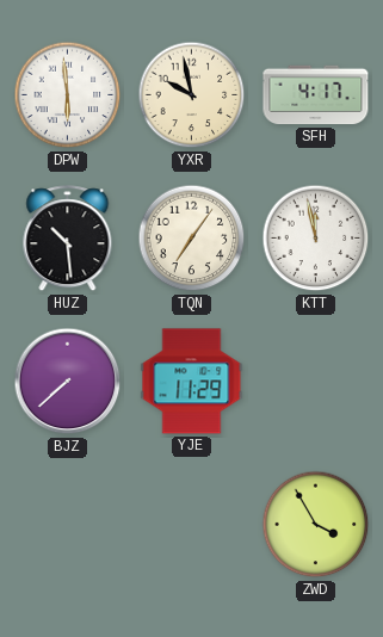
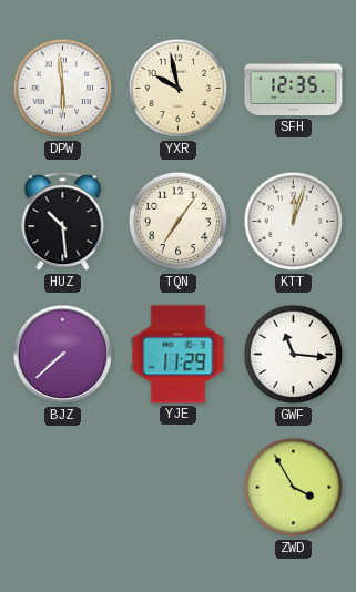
SFH: 4:17 -> 12:35
KTT: 11:58 -> 12:03
GWF: none -> 11:16
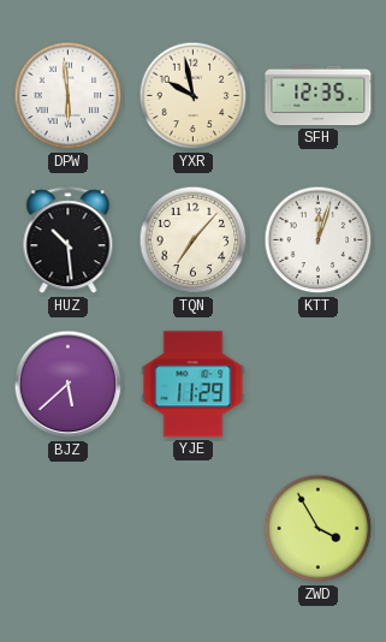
TQN: 7:06 -> 7:07
BJZ: 7:38 -> 5:38
GWF: 11:16 -> none
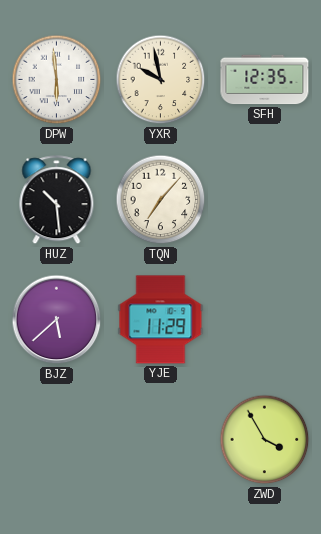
KTT: 12:03 -> none
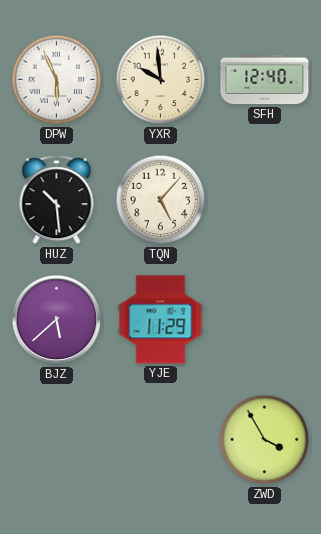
DPW: 5:59 -> 5:56
YXR: 9:58 -> 9:59
SFH: 12:35 -> 12:40
TQN: 7:07 -> 5:07
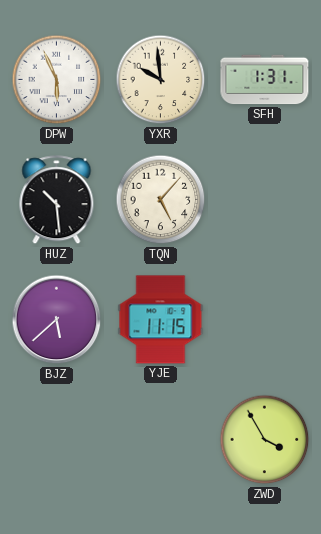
SFH: 12:40 -> 1:31
YJE: 11:29 -> 11:15
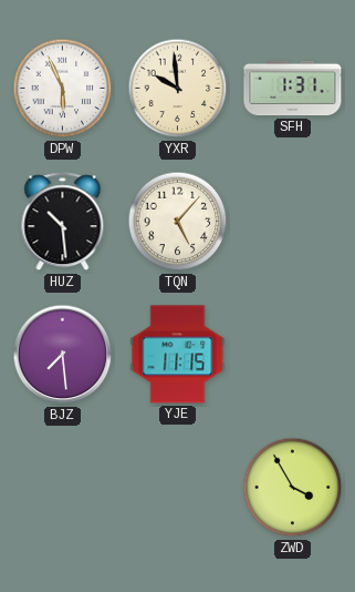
BJZ: 5:38 -> 7:29
